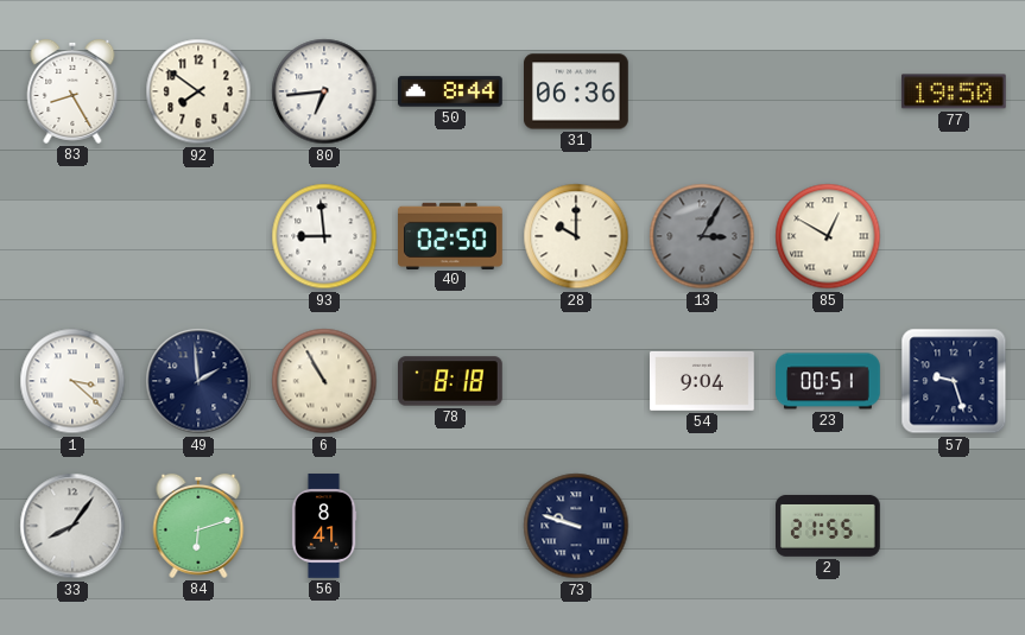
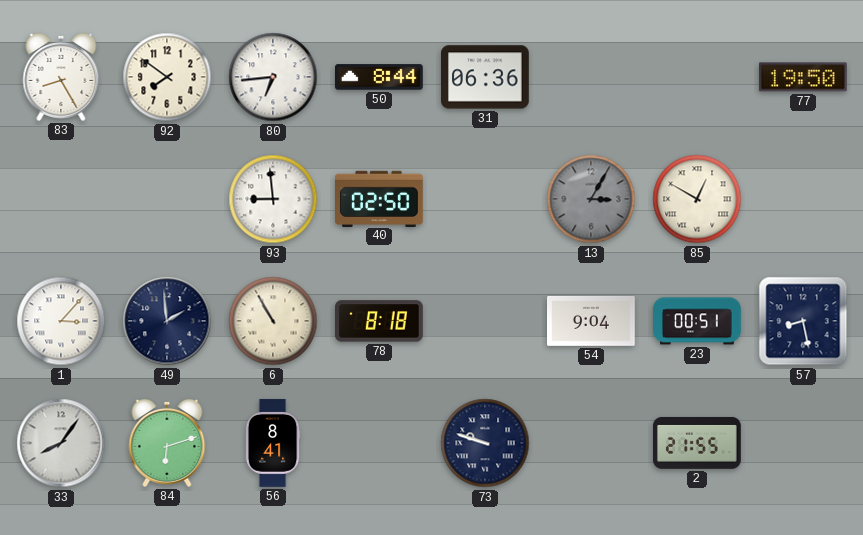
28: 10:00 -> none
1: 3:22 -> 3:07
57: 9:27 -> 8:28
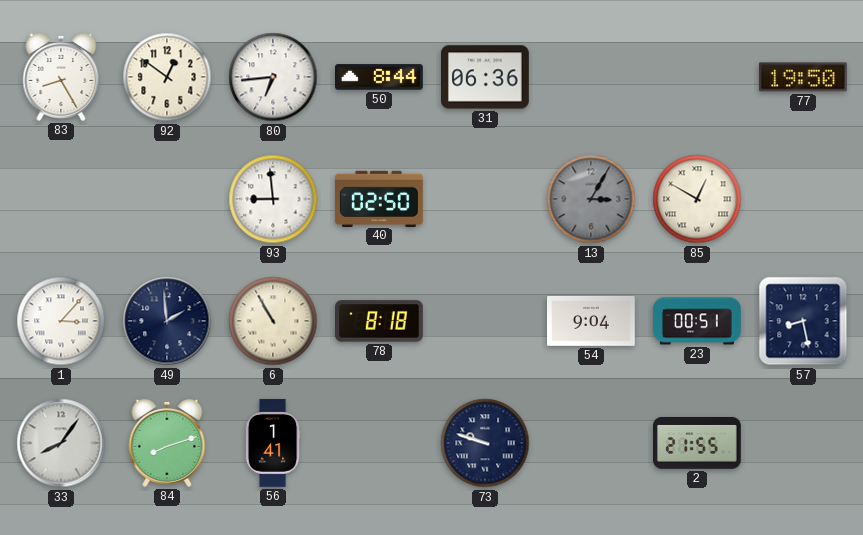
92: 7:51 -> 12:51
84: 6:12 -> 8:12
56: 8:41 -> 1:41
